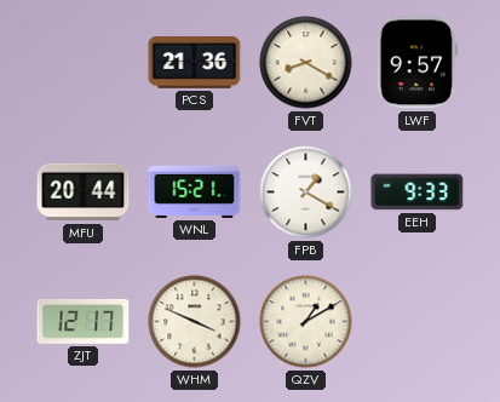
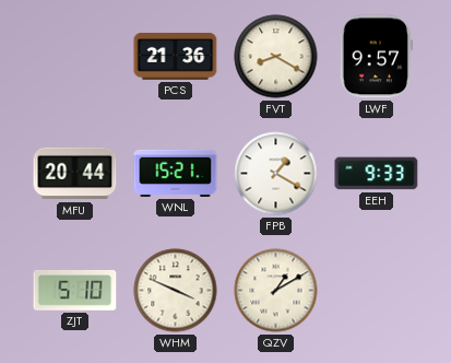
ZJT: 12:17 -> 5:10
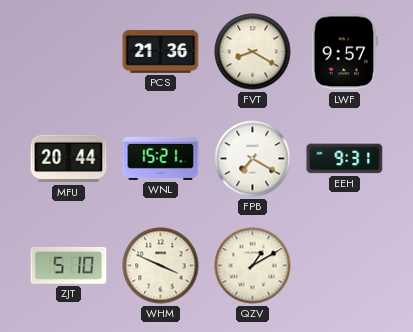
FPB: 1:20 -> 7:20
EEH: 9:33 -> 9:31
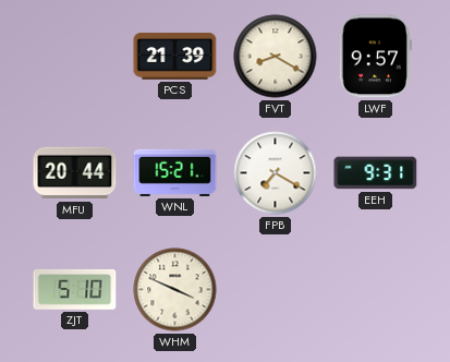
PCS: 21:36 -> 21:39
QZV: 1:10 -> none
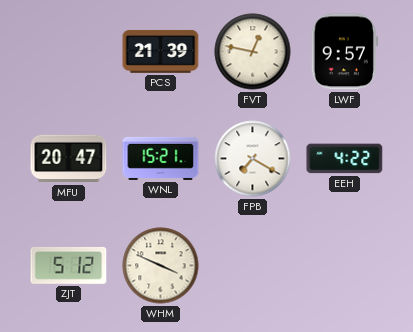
FVT: 8:20 -> 12:47
MFU: 20:44 -> 20:47
EEH: 9:31 -> 4:22
ZJT: 5:10 -> 5:12
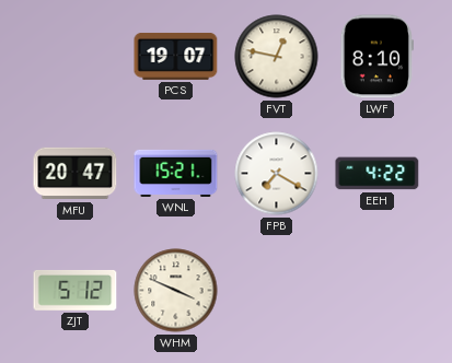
PCS: 21:39 -> 19:07
LWF: 9:57 -> 8:10
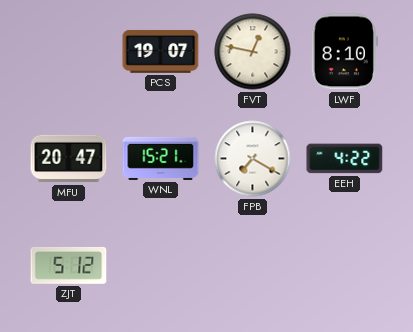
WHM: 3:49 -> none
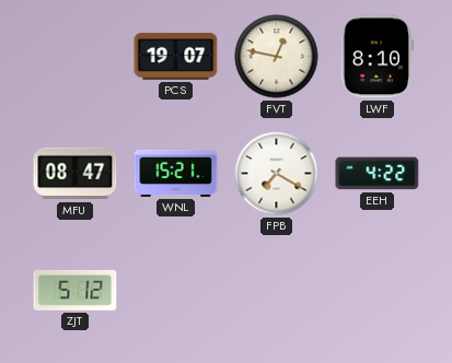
MFU: 20:47 -> 08:47
